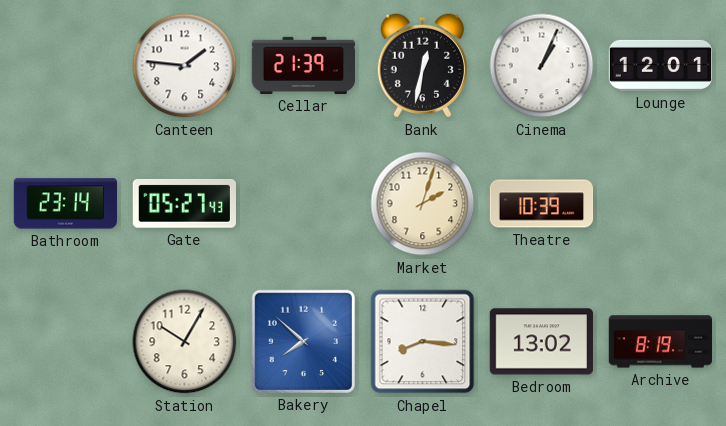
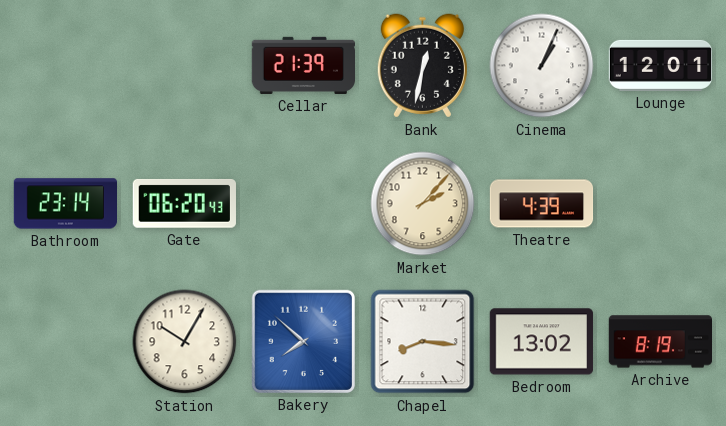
Canteen: 1:46 -> none
Gate: 05:27 -> 06:20
Market: 2:03 -> 2:07
Theatre: 10:39 -> 4:39
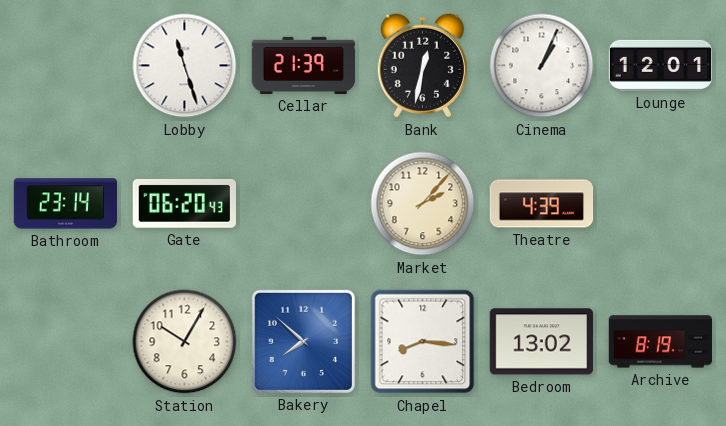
Lobby: none -> 11:27
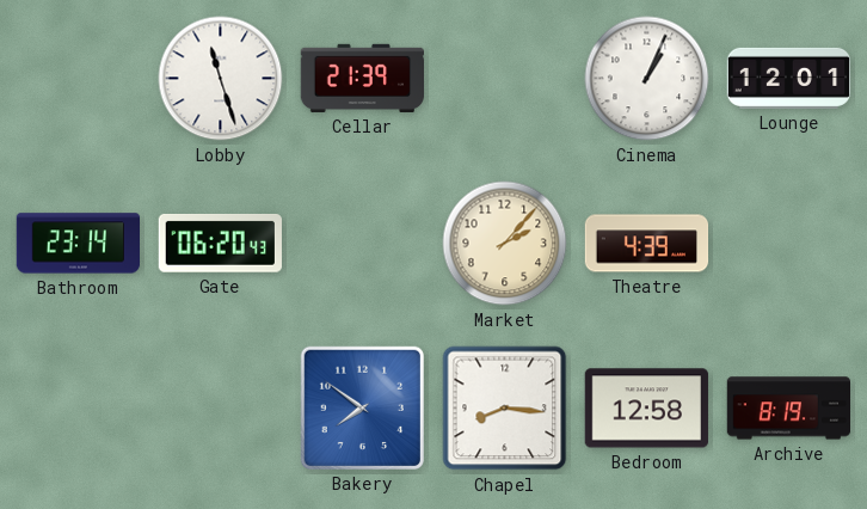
Bank: 12:32 -> none
Station: 10:05 -> none
Bakery: 7:52 -> 7:51
Bedroom: 13:02 -> 12:58
